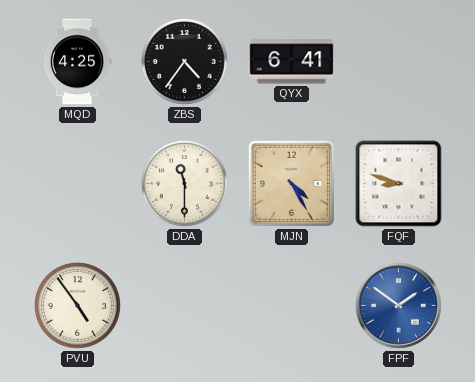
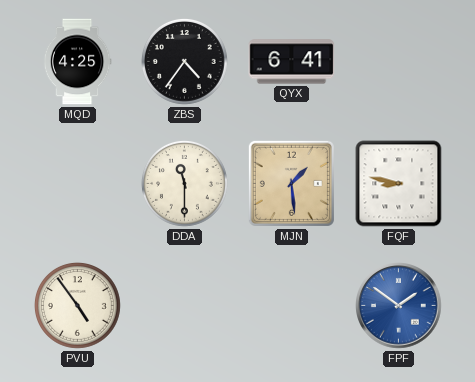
MJN: 4:25 -> 1:29
FQF: 8:48 -> 8:47
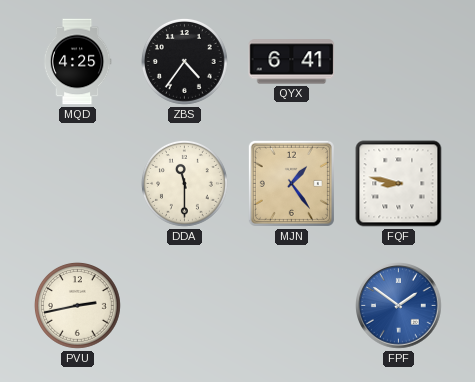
MJN: 1:29 -> 1:24
PVU: 4:54 -> 2:43
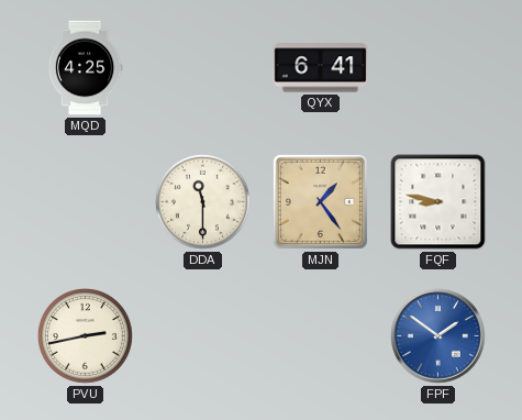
ZBS: 4:36 -> none
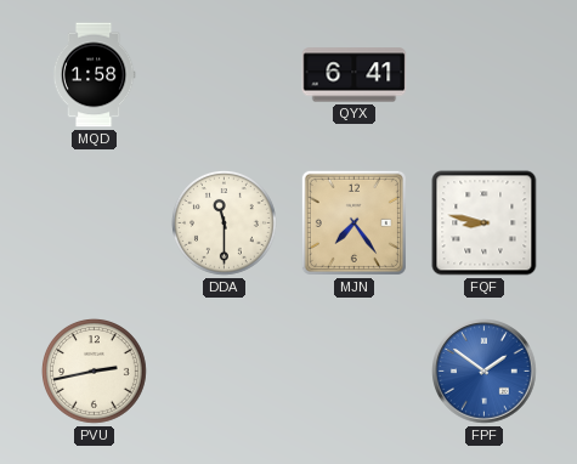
MQD: 4:25 -> 1:58
MJN: 1:24 -> 7:24
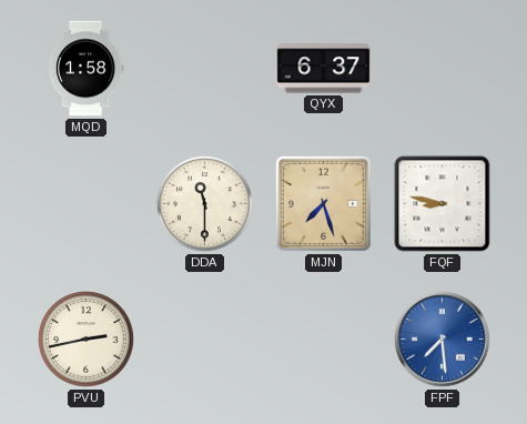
QYX: 6:41 -> 6:37
MJN: 7:24 -> 7:27
FPF: 1:51 -> 7:29
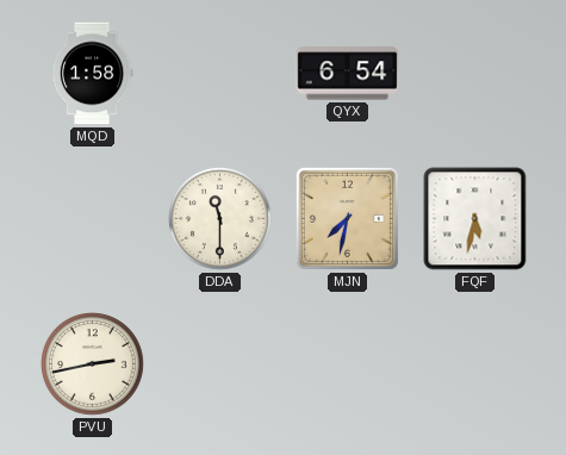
QYX: 6:37 -> 6:54
MJN: 7:27 -> 7:32
FQF: 8:47 -> 5:32
FPF: 7:29 -> none
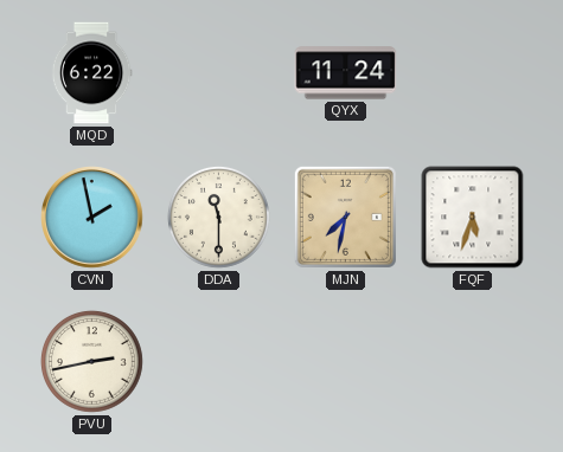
MQD: 1:58 -> 6:22
QYX: 6:54 -> 11:24
CVN: none -> 1:58
FQF: 5:32 -> 5:33
